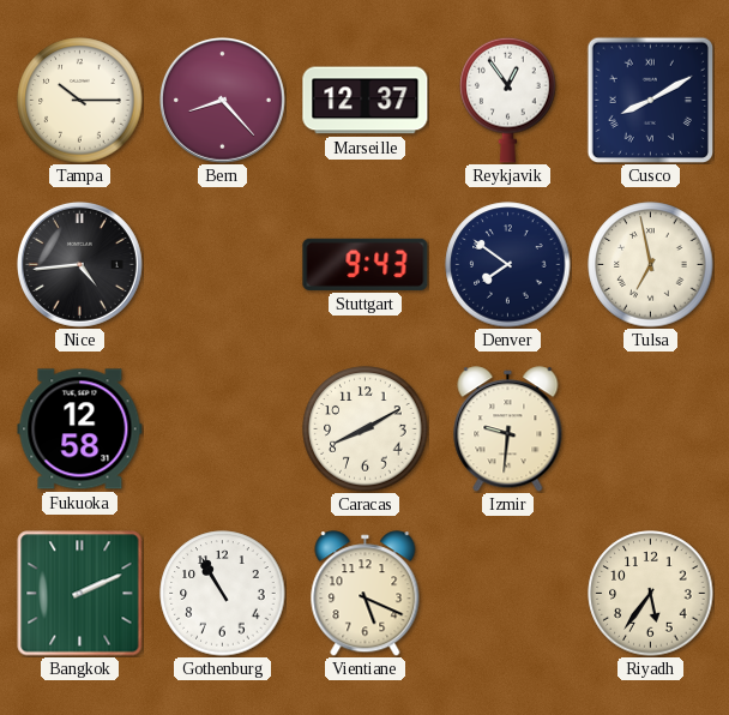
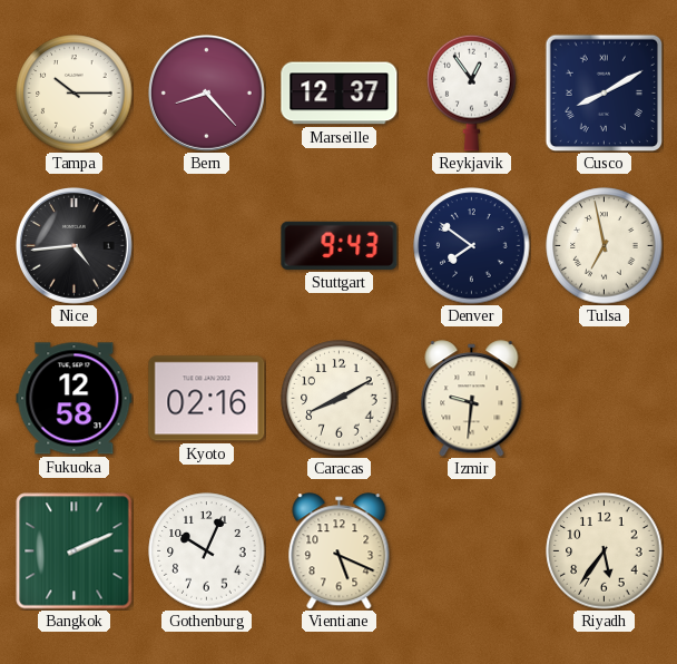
Kyoto: none -> 02:16
Gothenburg: 10:55 -> 10:04
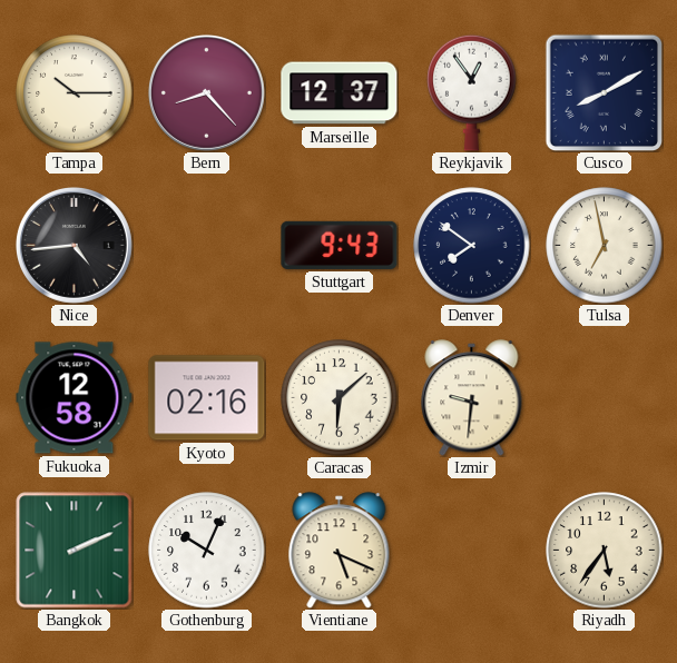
Caracas: 8:10 -> 6:08
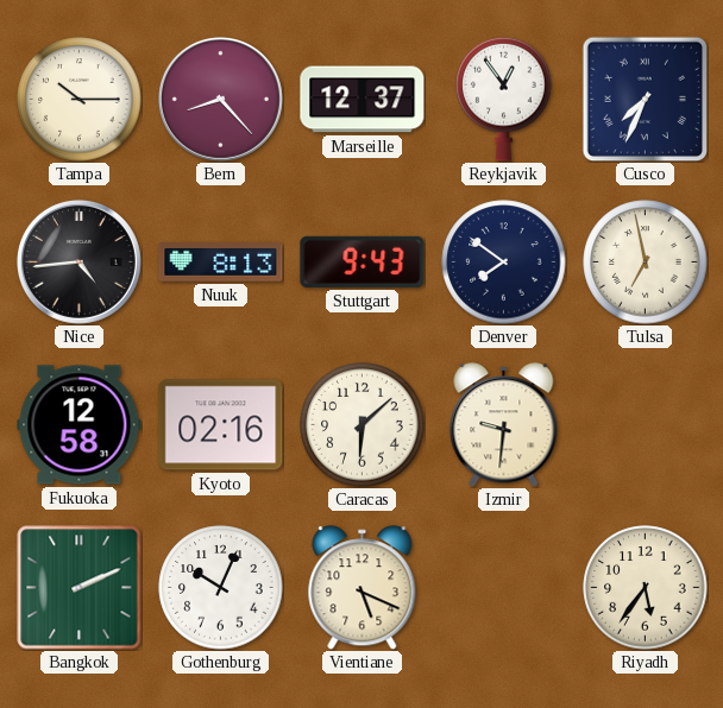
Cusco: 8:10 -> 7:34
Nuuk: none -> 8:13
